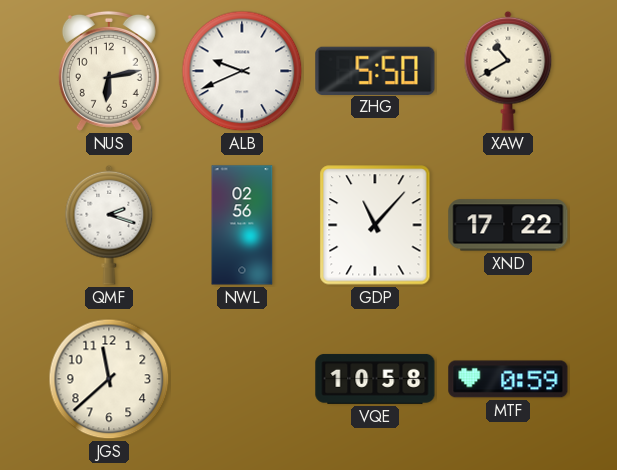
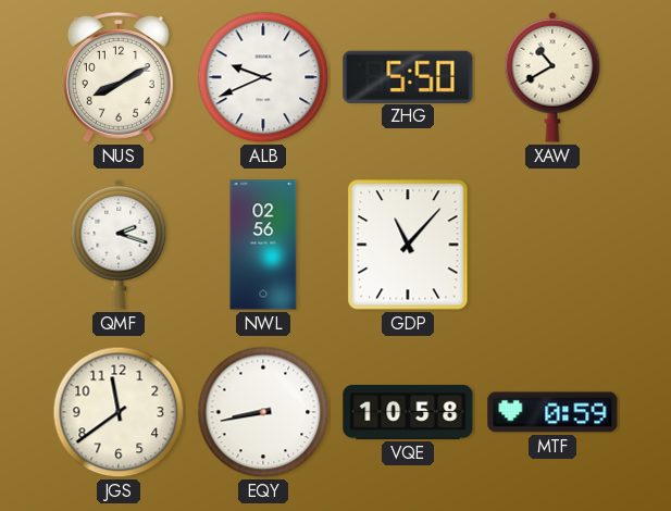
NUS: 6:13 -> 8:10
XND: 17:22 -> none
JGS: 11:38 -> 11:39
EQY: none -> 8:43
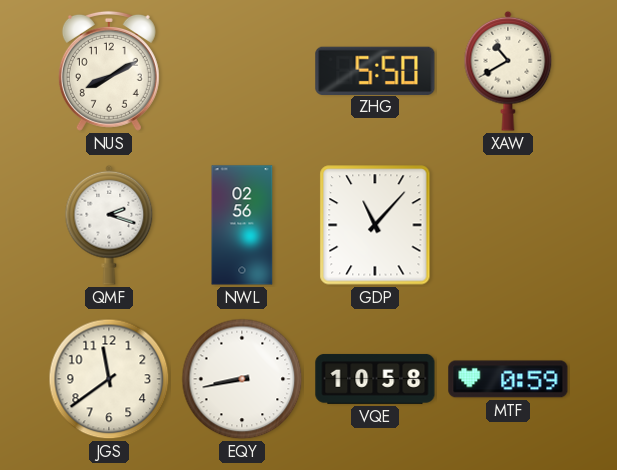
ALB: 9:41 -> none
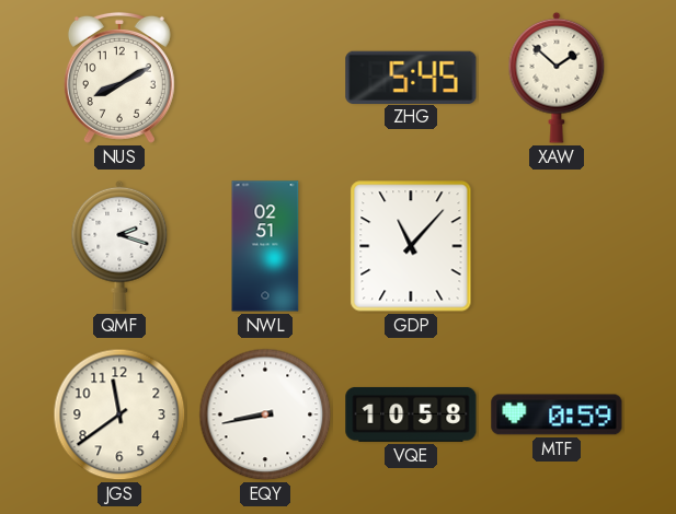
ZHG: 5:50 -> 5:45
XAW: 10:40 -> 1:52
NWL: 02:56 -> 02:51
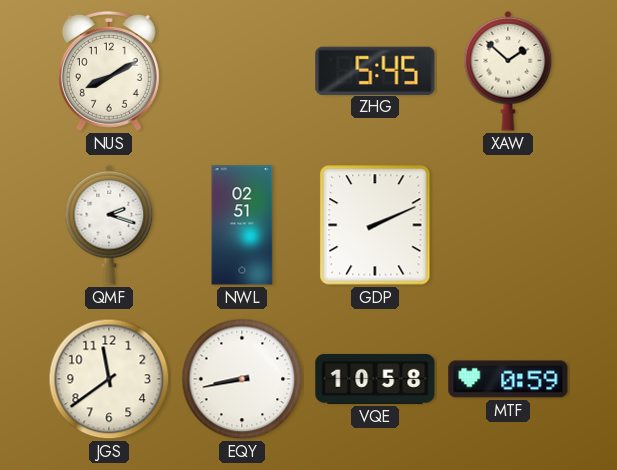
GDP: 11:07 -> 2:11
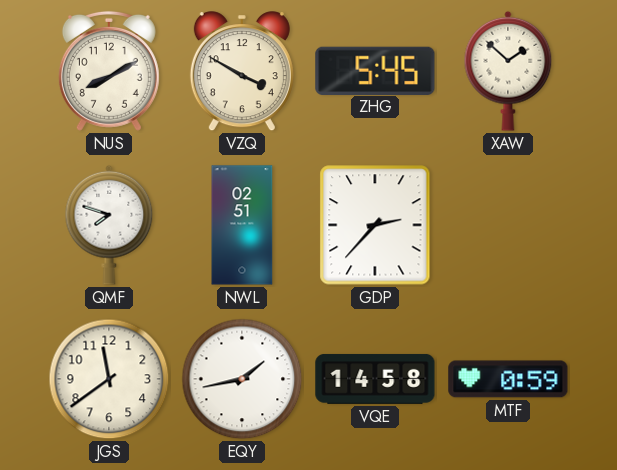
VZQ: none -> 3:50
QMF: 2:18 -> 7:48
GDP: 2:11 -> 2:37
EQY: 8:43 -> 1:43
VQE: 10:58 -> 14:58
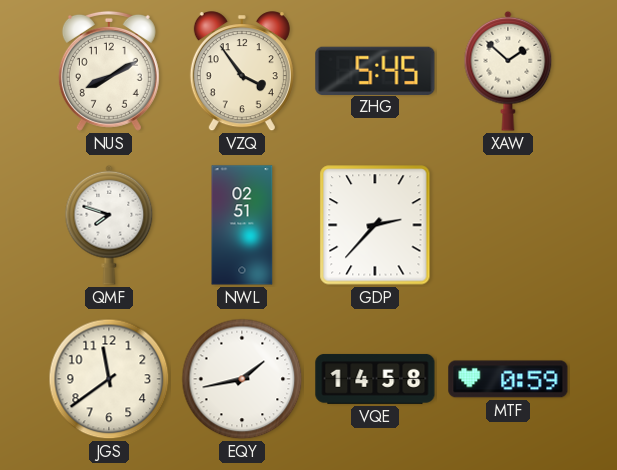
VZQ: 3:50 -> 3:54
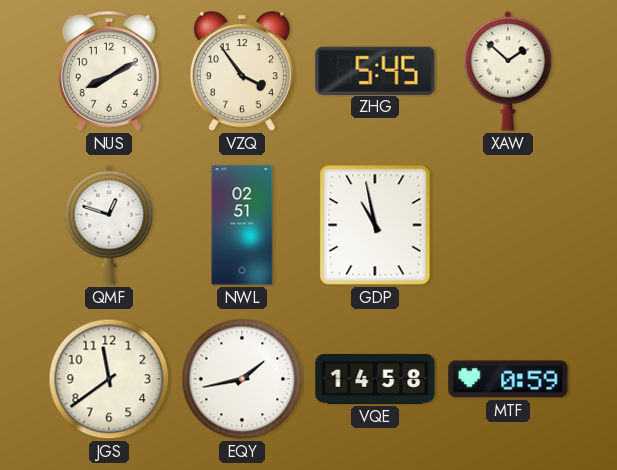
QMF: 7:48 -> 12:48
GDP: 2:37 -> 10:58
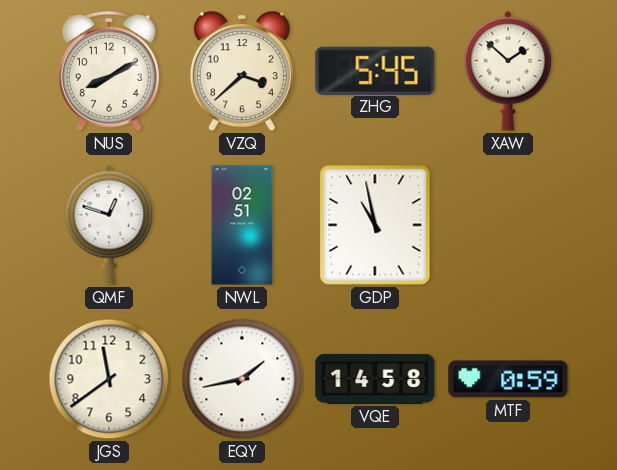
VZQ: 3:54 -> 3:38
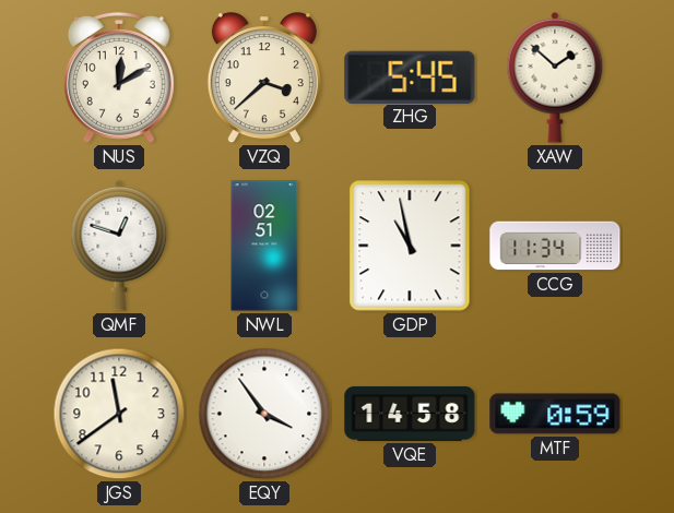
NUS: 8:10 -> 12:10
CCG: none -> 11:34
EQY: 1:43 -> 3:54
